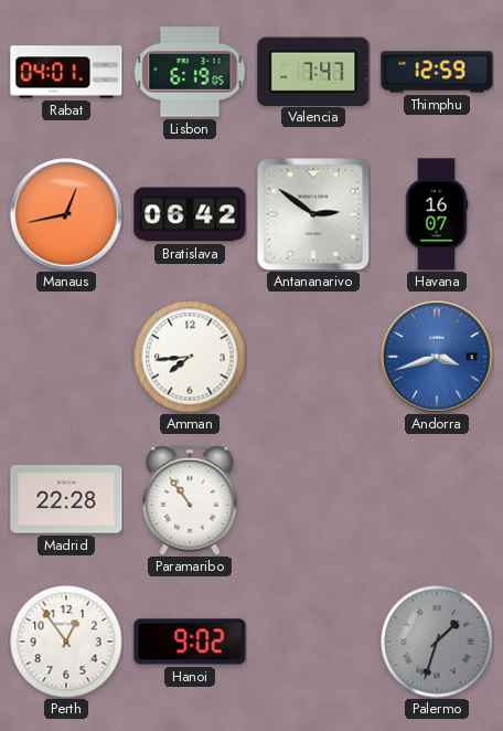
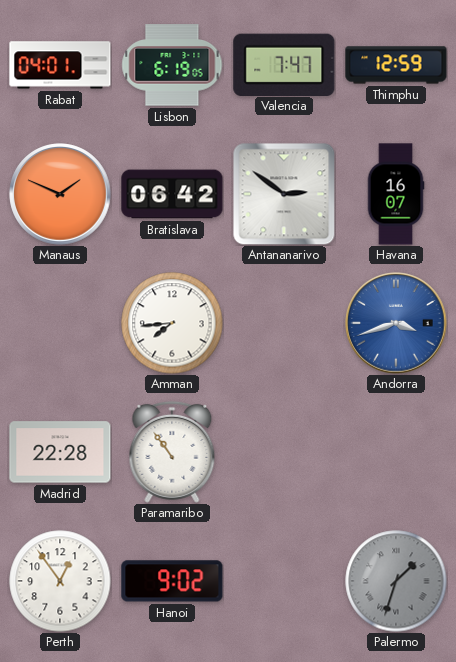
Manaus: 12:43 -> 1:49
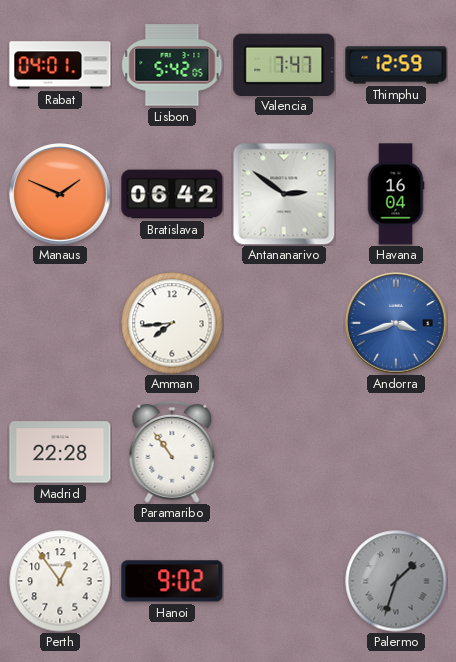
Lisbon: 6:19 -> 5:42
Havana: 16:07 -> 16:04
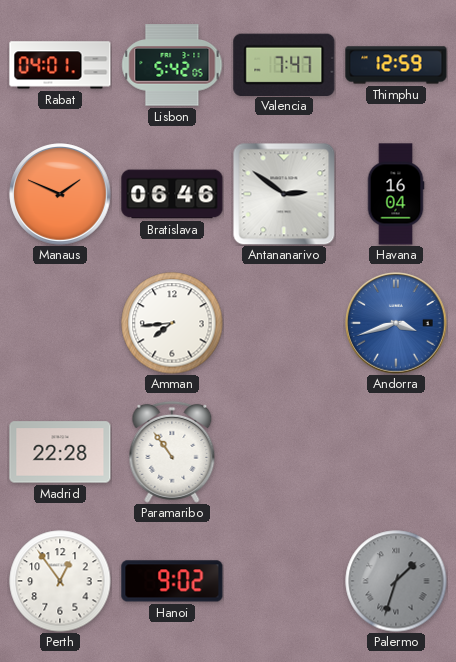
Bratislava: 06:42 -> 06:46
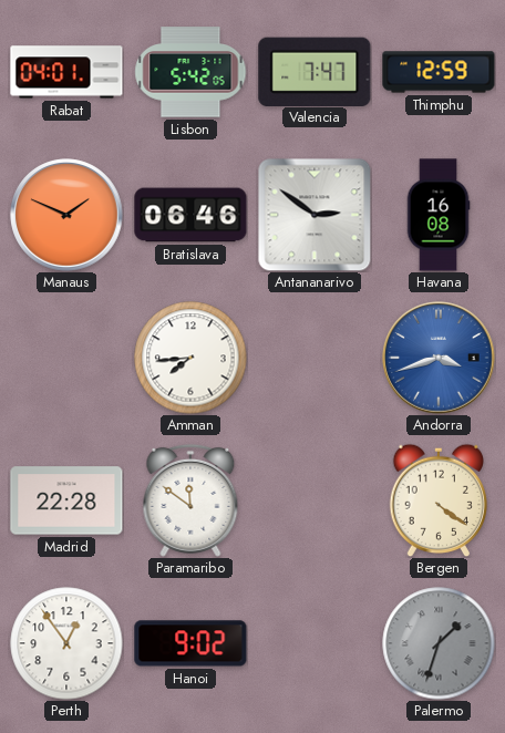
Havana: 16:04 -> 16:08
Paramaribo: 10:54 -> 11:51
Bergen: none -> 4:21
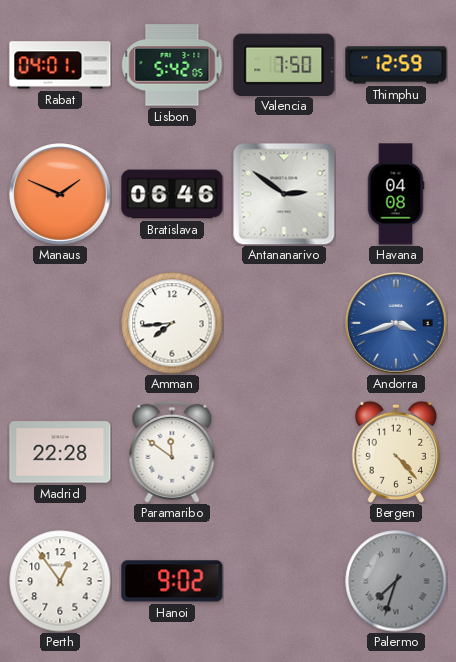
Valencia: 7:47 -> 7:50
Havana: 16:08 -> 04:08
Bergen: 4:21 -> 4:23
Palermo: 1:33 -> 7:33
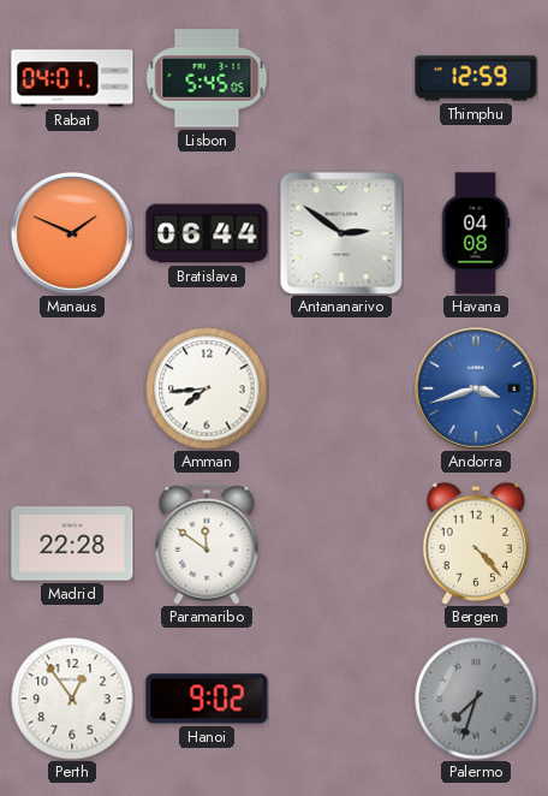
Lisbon: 5:42 -> 5:45
Valencia: 7:50 -> none
Bratislava: 06:46 -> 06:44
